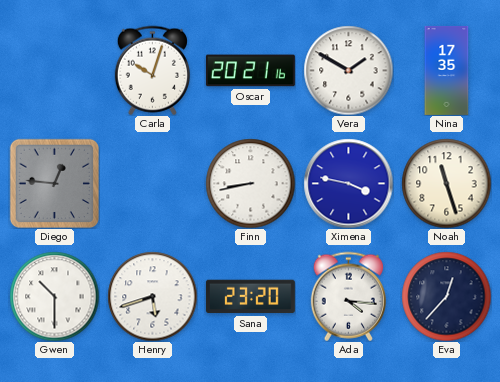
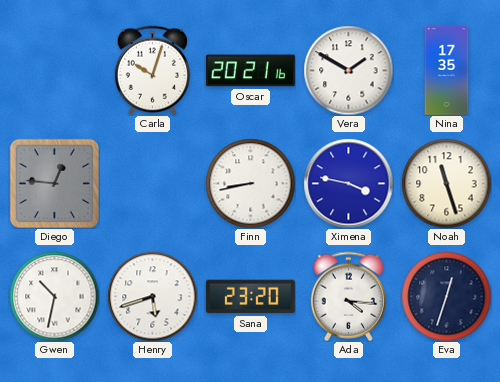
Gwen: 10:30 -> 10:32
Eva: 12:37 -> 12:33
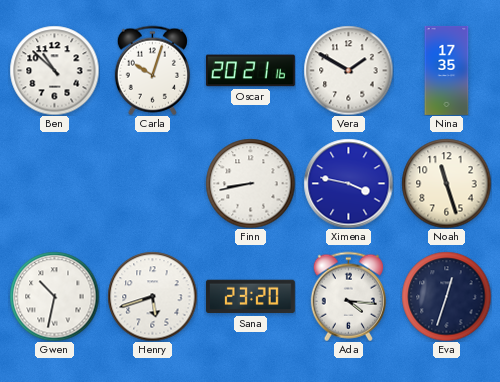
Ben: none -> 10:52
Diego: 12:46 -> none
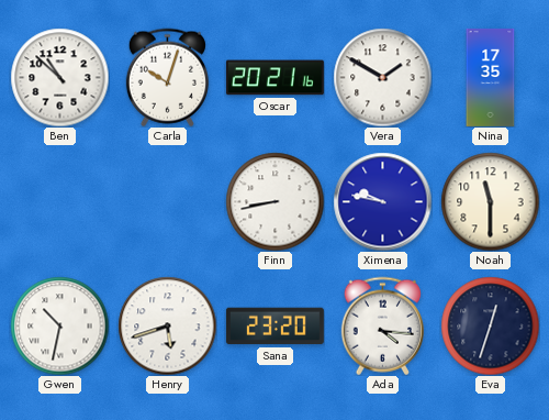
Ximena: 3:47 -> 9:47
Noah: 11:27 -> 11:30
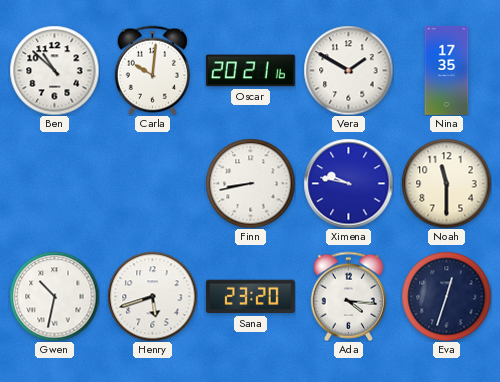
Carla: 10:03 -> 10:01
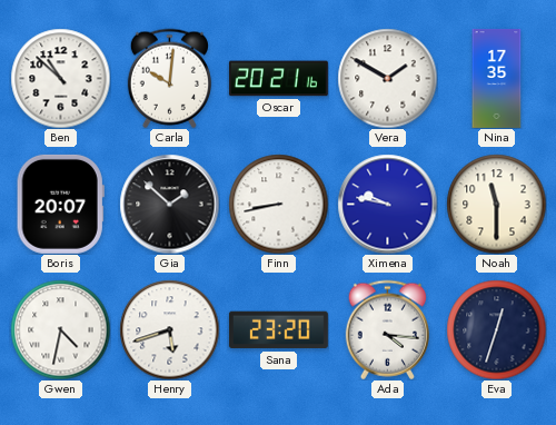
Boris: none -> 20:07
Gia: none -> 1:52
Gwen: 10:32 -> 4:32
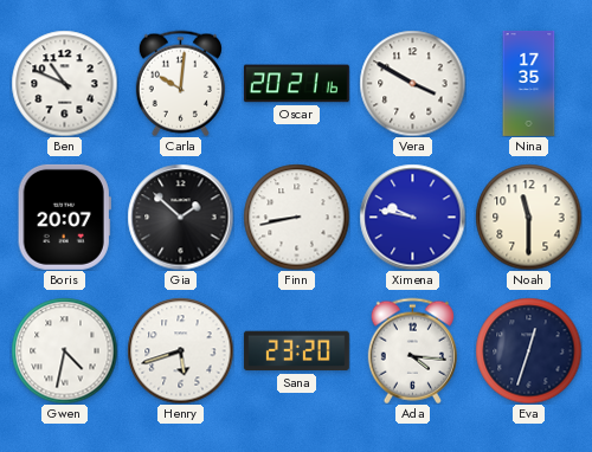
Ben: 10:52 -> 10:49
Vera: 1:50 -> 3:50
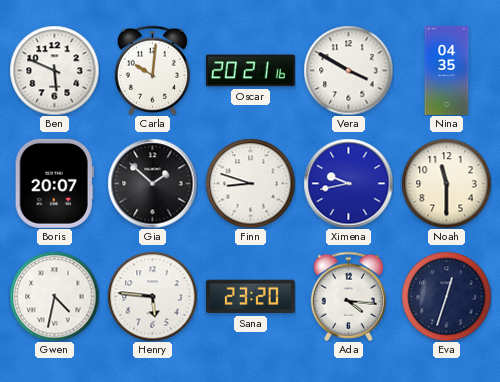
Ben: 10:49 -> 5:49
Nina: 17:35 -> 04:35
Finn: 8:43 -> 8:48
Ximena: 9:47 -> 9:43
Henry: 5:42 -> 5:46
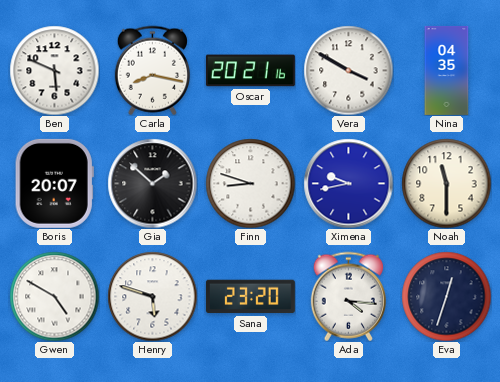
Carla: 10:01 -> 8:17
Gwen: 4:32 -> 4:50
Henry: 5:46 -> 5:48
